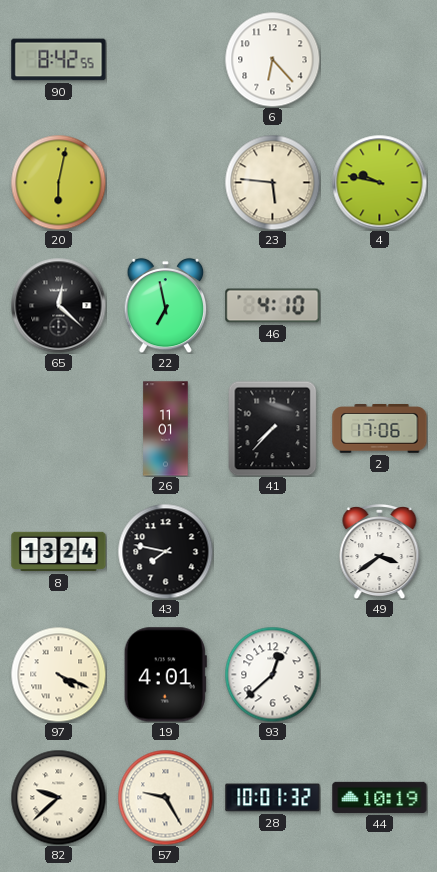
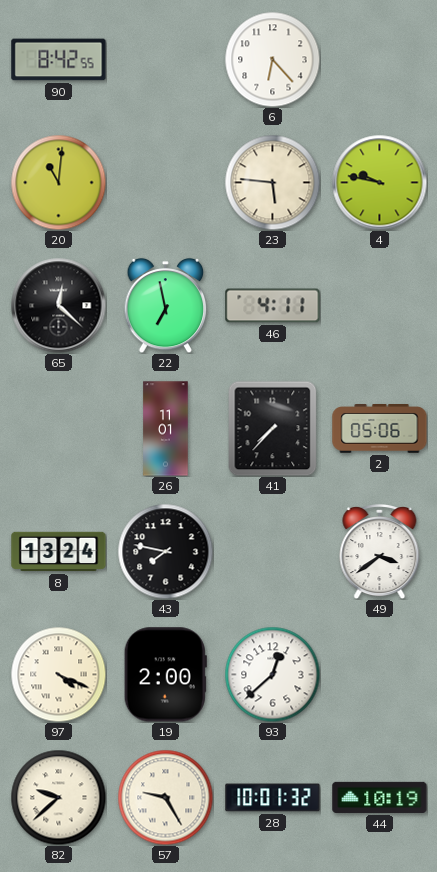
20: 6:02 -> 11:01
46: 4:10 -> 4:11
2: 17:06 -> 05:06
19: 4:01 -> 2:00
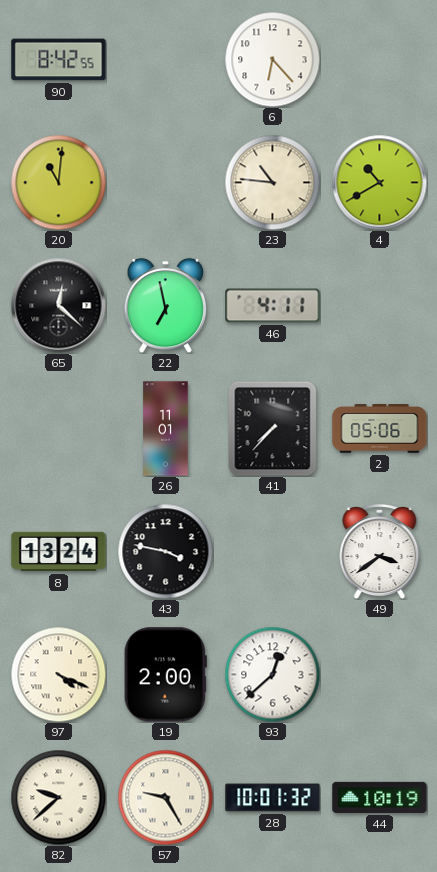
23: 5:46 -> 10:46
4: 9:47 -> 10:40
43: 7:47 -> 3:47
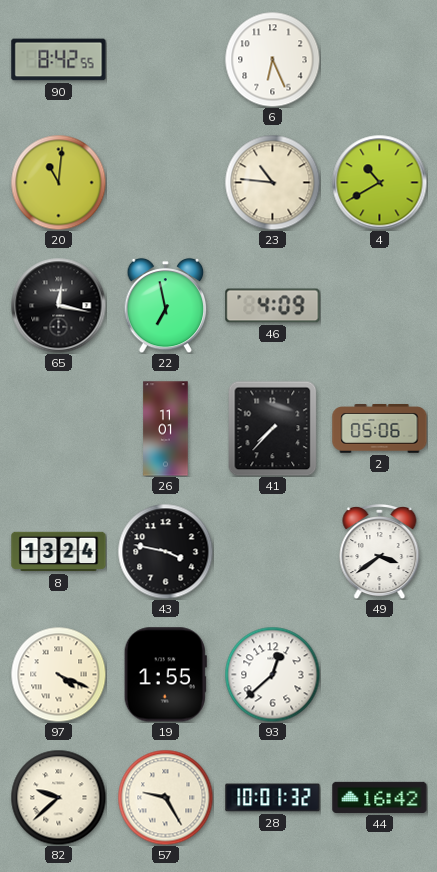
6: 6:23 -> 6:26
65: 12:22 -> 12:17
46: 4:11 -> 4:09
19: 2:00 -> 1:55
44: 10:19 -> 16:42
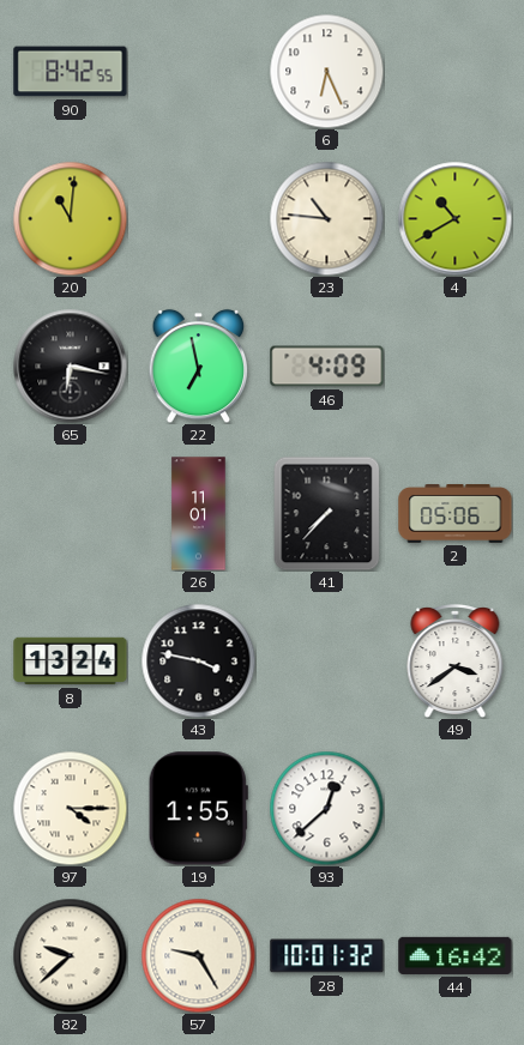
65: 12:17 -> 6:17
97: 4:19 -> 4:15
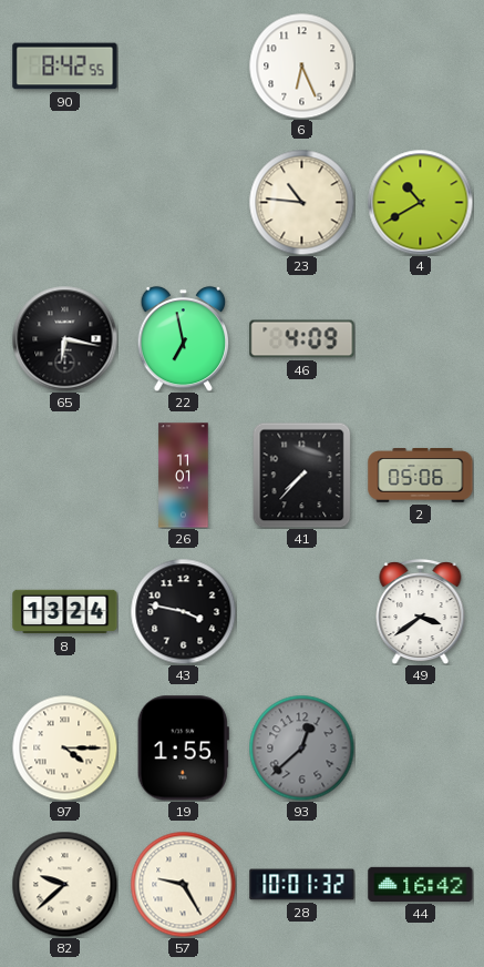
20: 11:01 -> none
93 dial: white -> grey
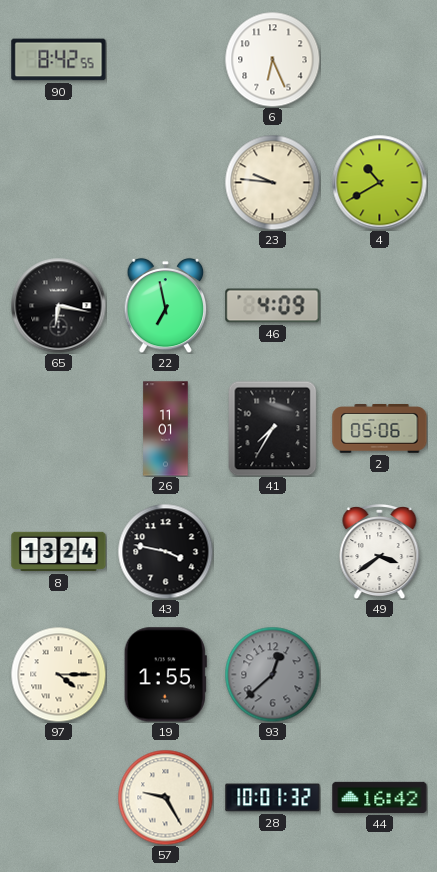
23: 10:46 -> 9:46
41: 7:37 -> 7:35
82: 9:38 -> none
